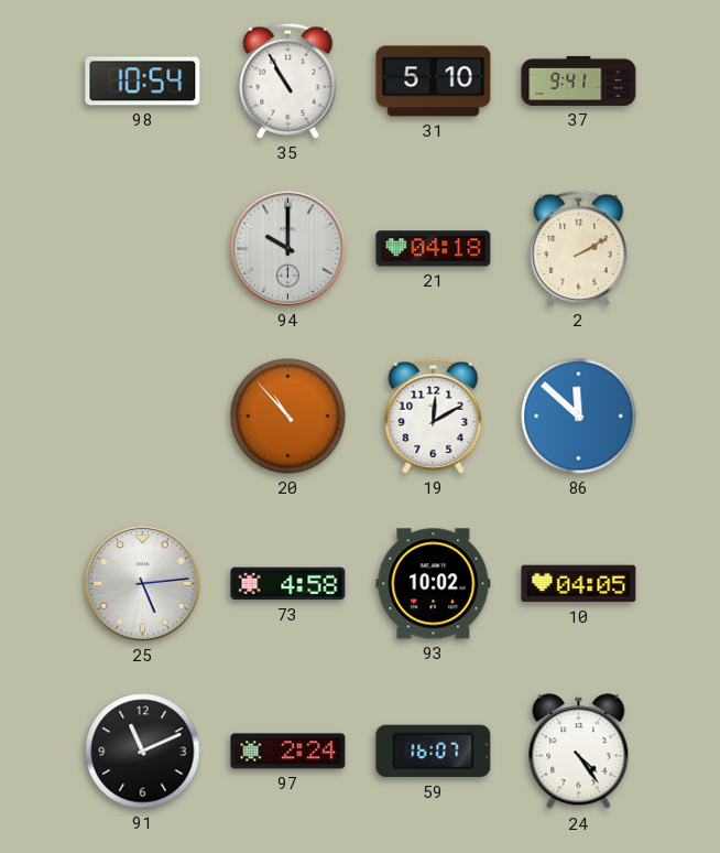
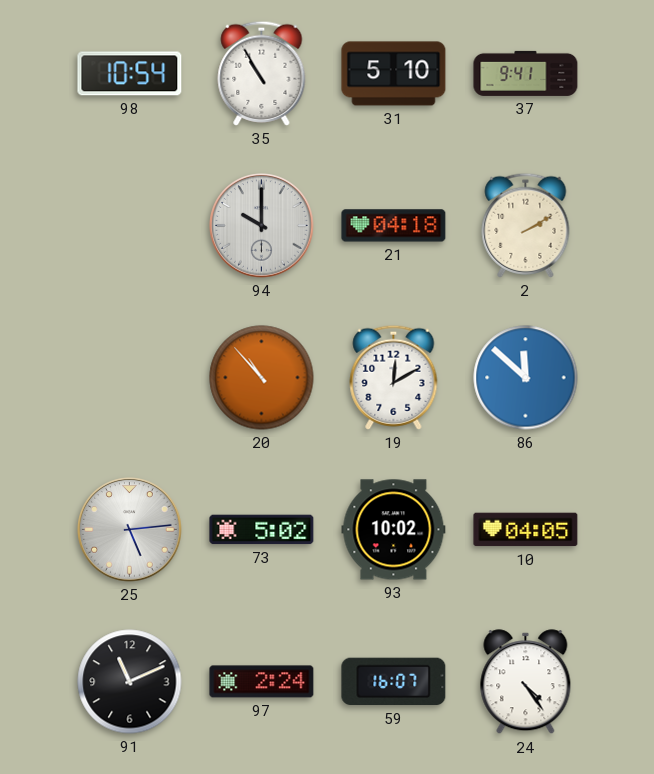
73: 4:58 -> 5:02
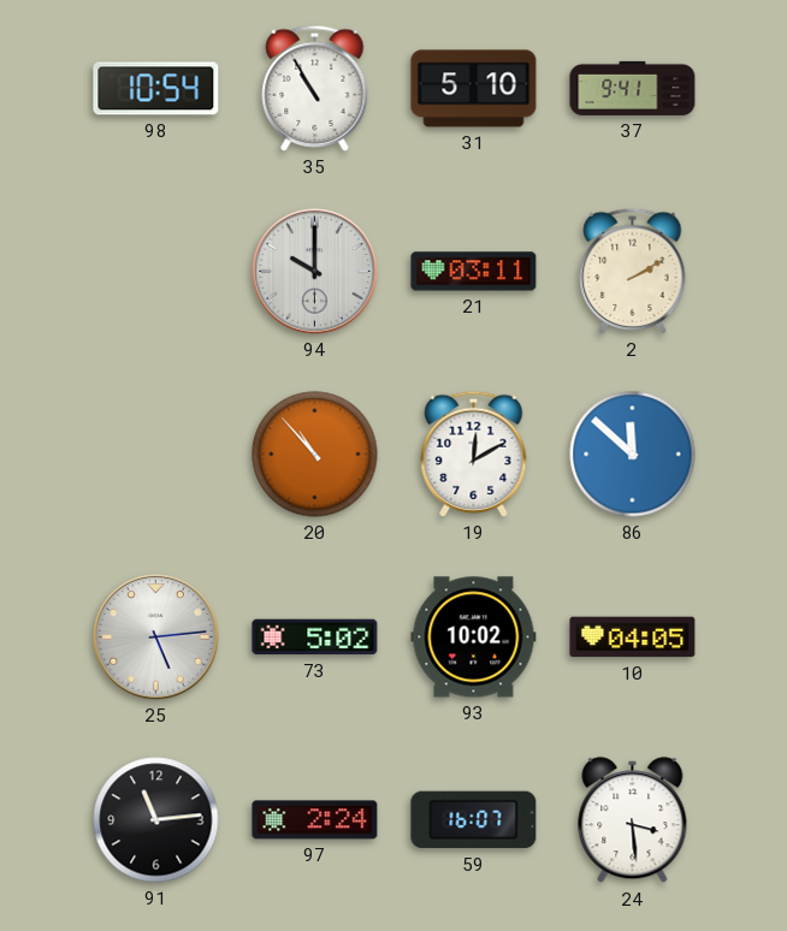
21: 04:18 -> 03:11
91: 11:11 -> 11:14
24: 4:24 -> 3:29
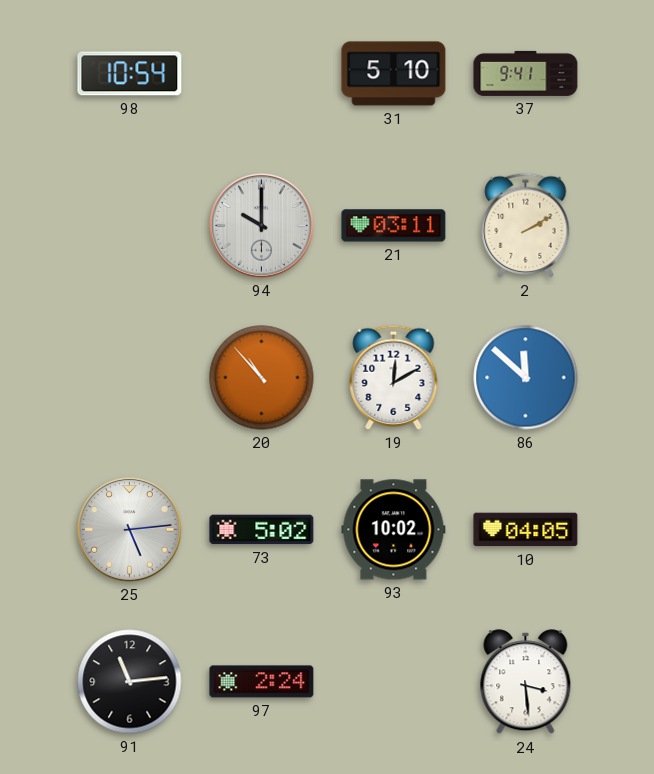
35: 10:55 -> none
59: 16:07 -> none
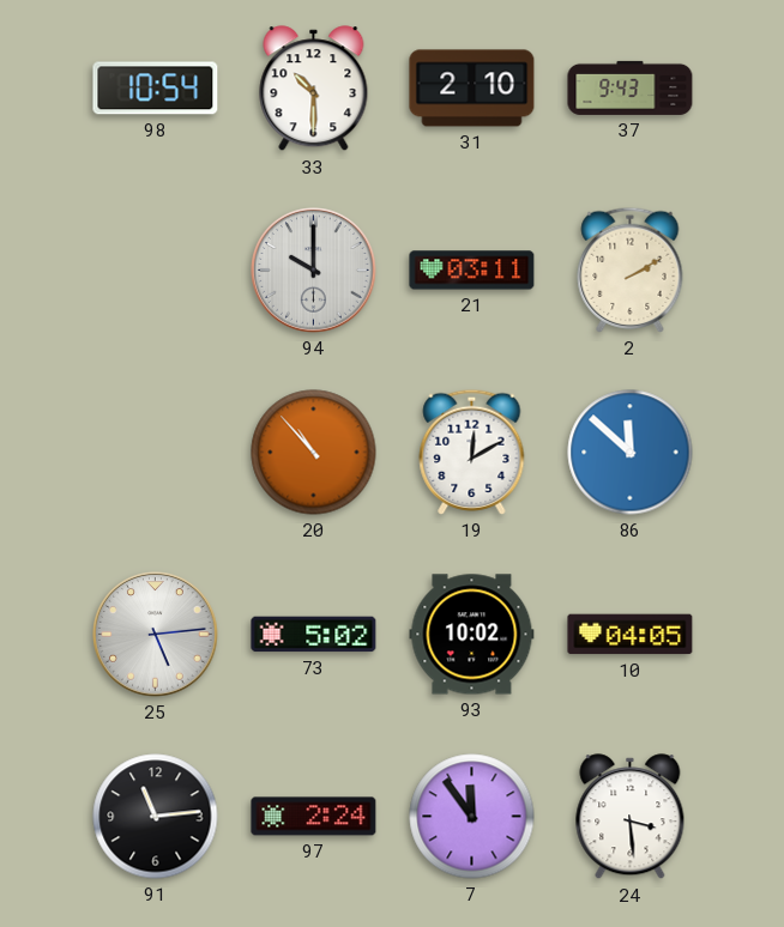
33: none -> 10:30
31: 5:10 -> 2:10
37: 9:41 -> 9:43
7: none -> 11:54
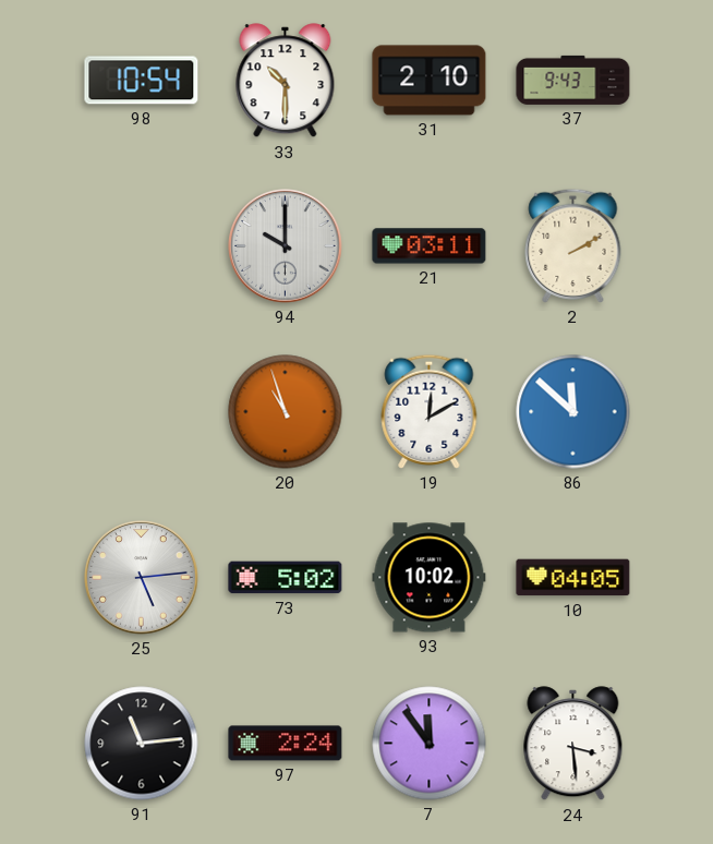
20: 10:53 -> 10:57
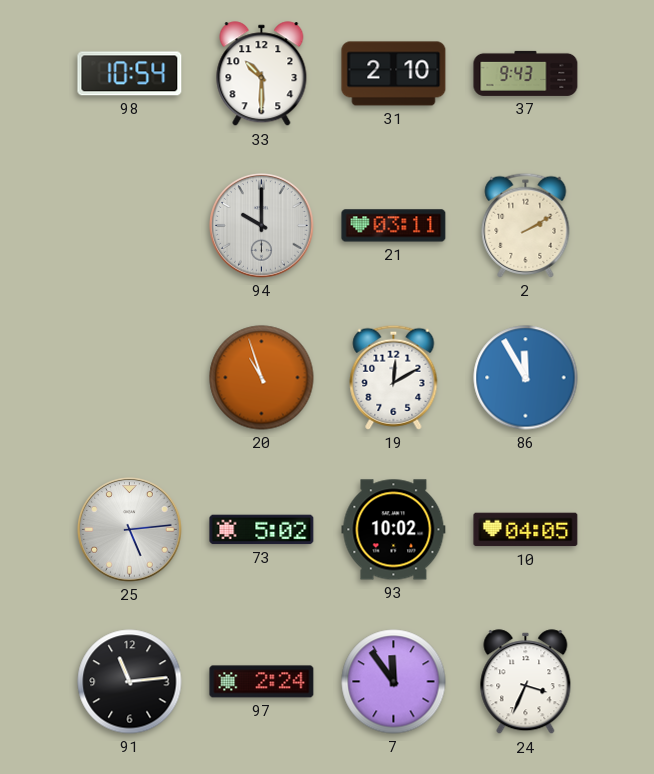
86: 11:52 -> 11:55
24: 3:29 -> 3:34
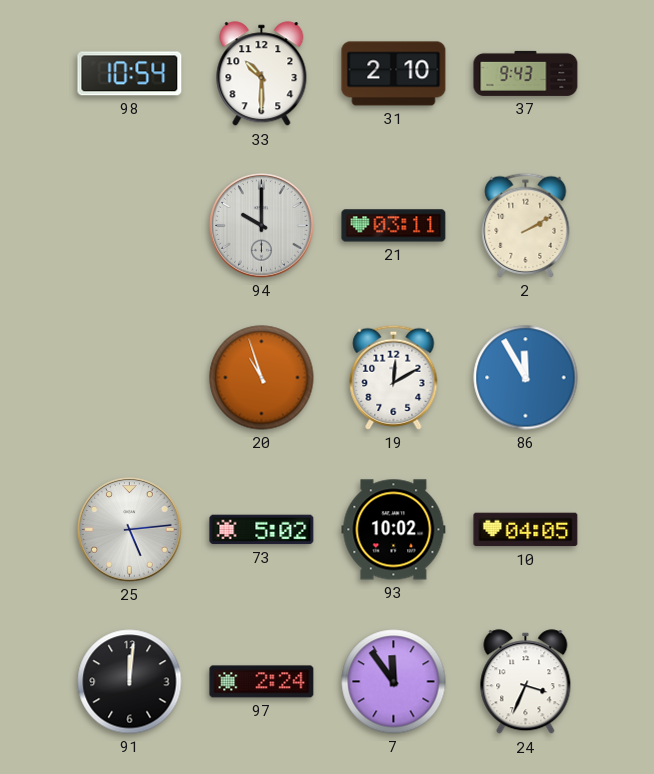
91: 11:14 -> 12:01
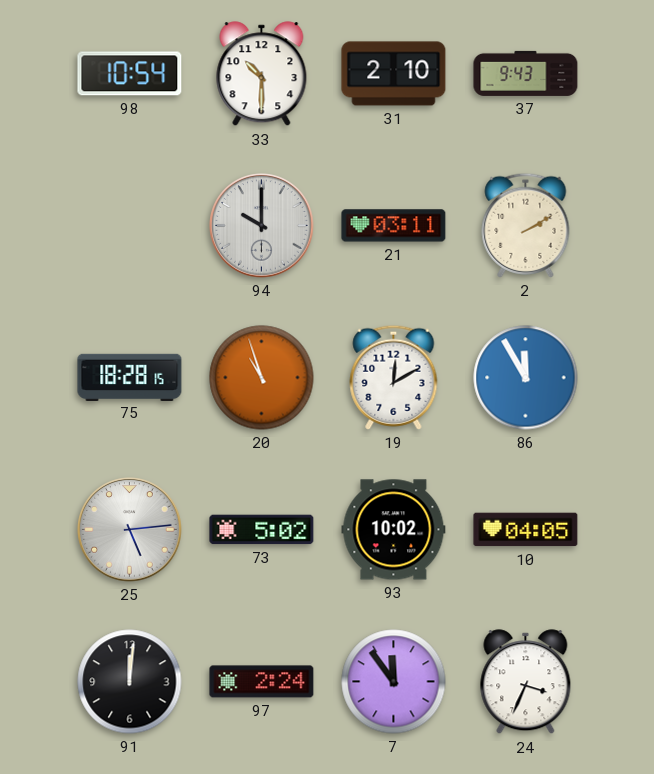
75: none -> 18:28
